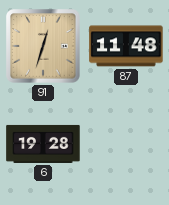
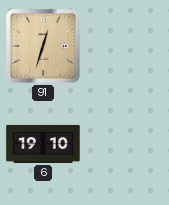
87: 11:48 -> none
6: 19:28 -> 19:10
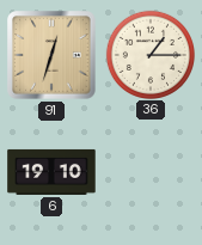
36: none -> 1:15
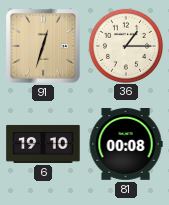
81: none -> 00:08
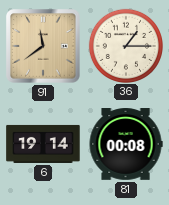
91: 12:33 -> 11:39
6: 19:10 -> 19:14
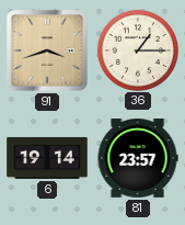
91: 11:39 -> 3:42
81: 00:08 -> 23:57
